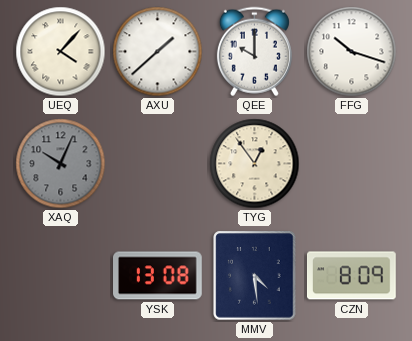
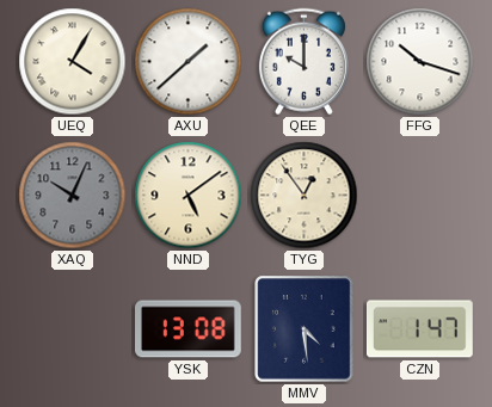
UEQ: 4:07 -> 4:05
NND: none -> 5:09
CZN: 8:09 -> 1:47
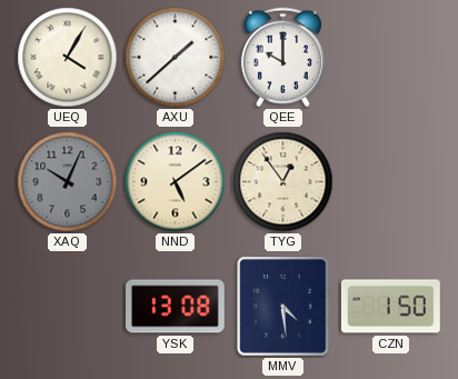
FFG: 10:18 -> none
CZN: 1:47 -> 1:50
